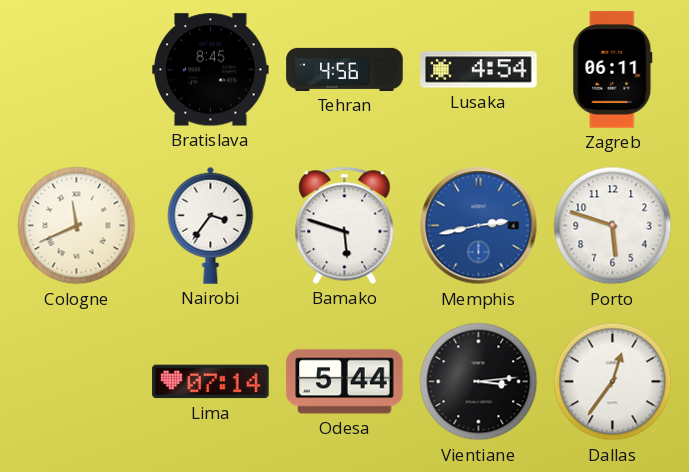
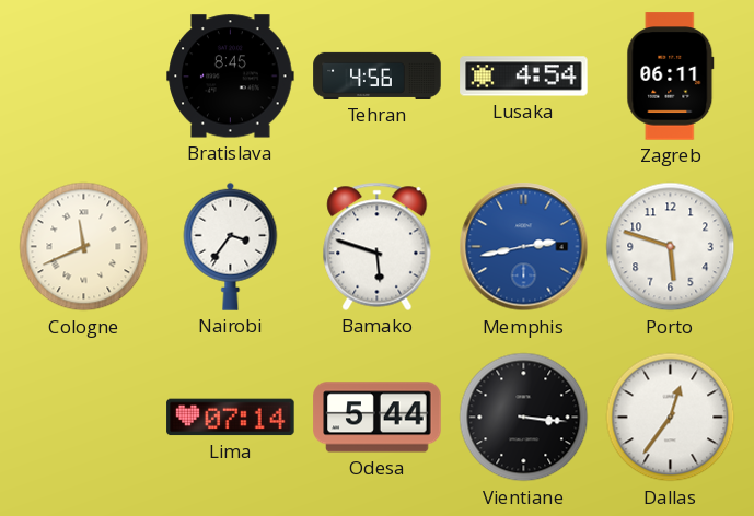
Vientiane: 3:14 -> 3:16
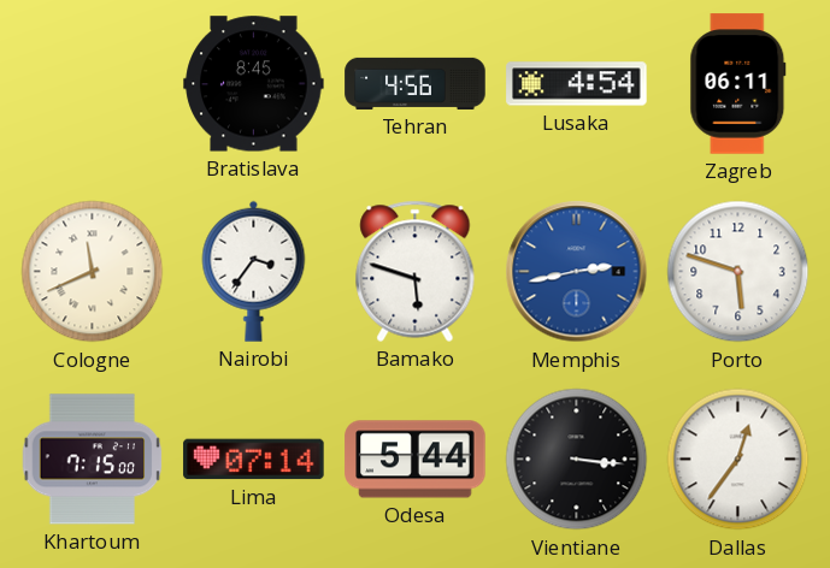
Khartoum: none -> 7:15
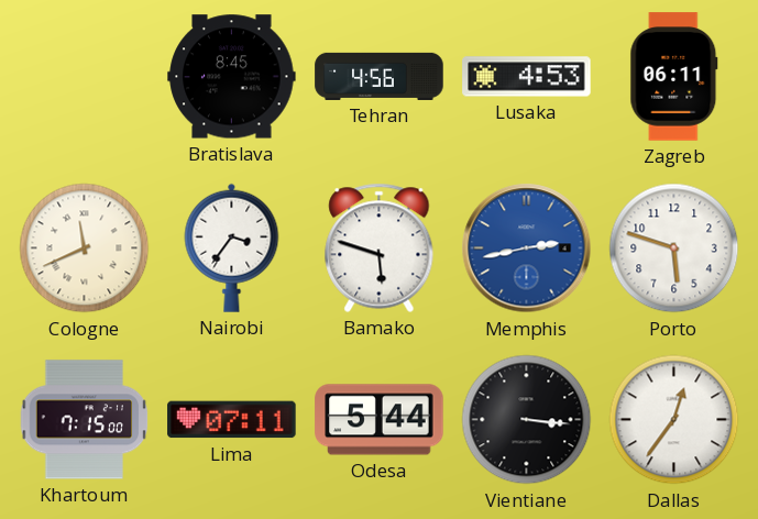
Lusaka: 4:54 -> 4:53
Lima: 07:14 -> 07:11
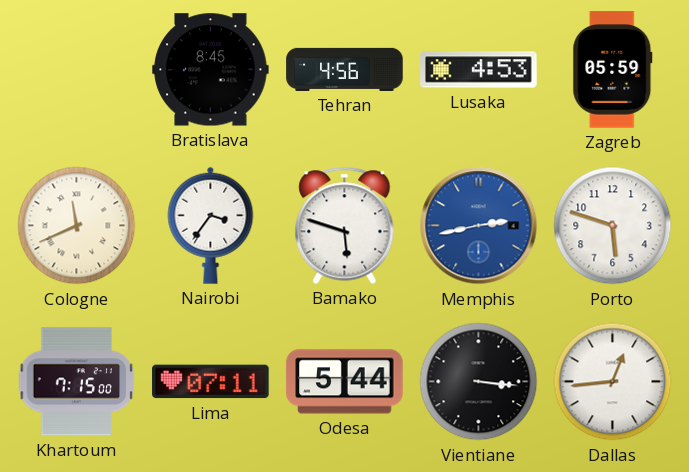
Zagreb: 06:11 -> 05:59
Dallas: 12:36 -> 12:44
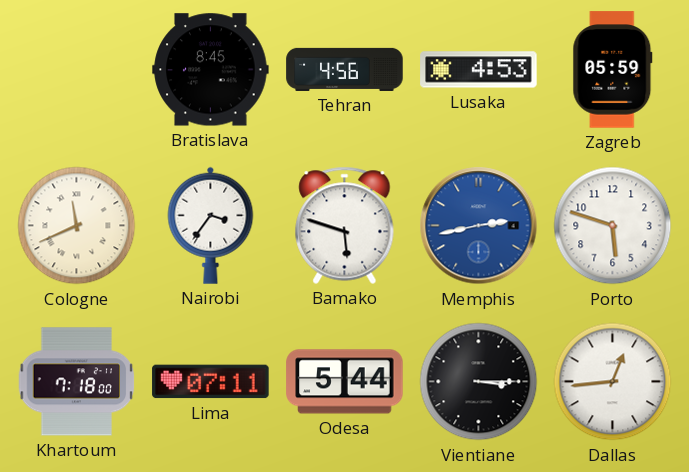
Khartoum: 7:15 -> 7:18
Vientiane: 3:16 -> 3:15
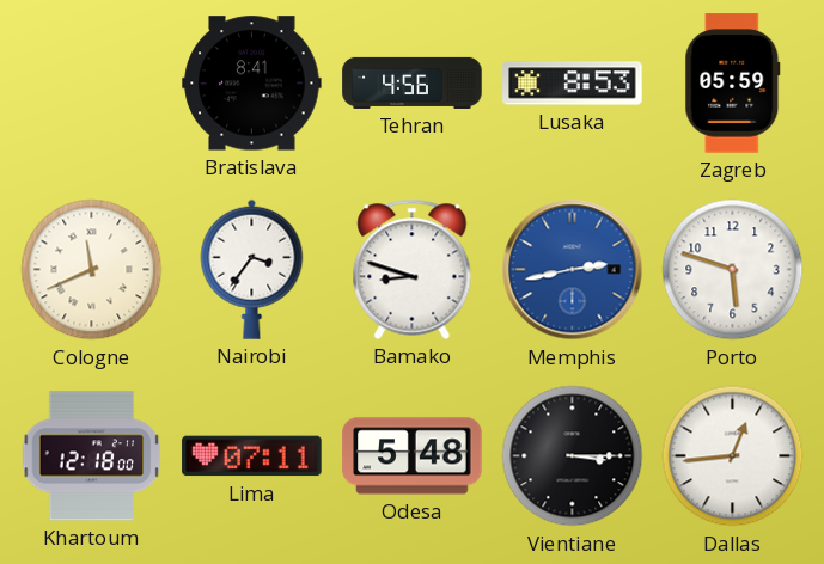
Bratislava: 8:45 -> 8:41
Lusaka: 4:53 -> 8:53
Bamako: 5:48 -> 8:48
Khartoum: 7:18 -> 12:18
Odesa: 5:44 -> 5:48
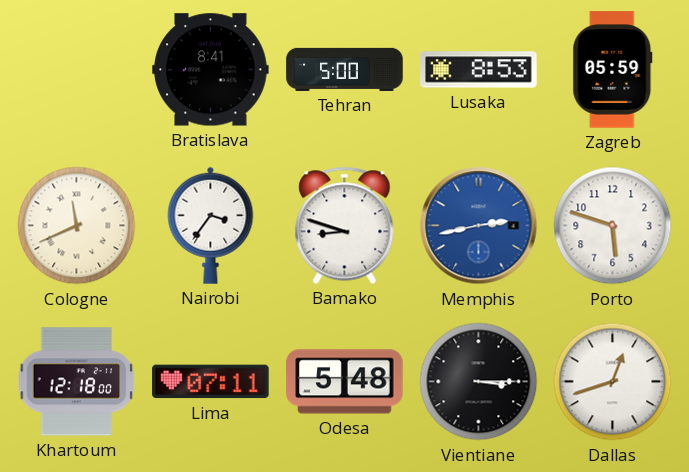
Tehran: 4:56 -> 5:00
Dallas: 12:44 -> 12:42
